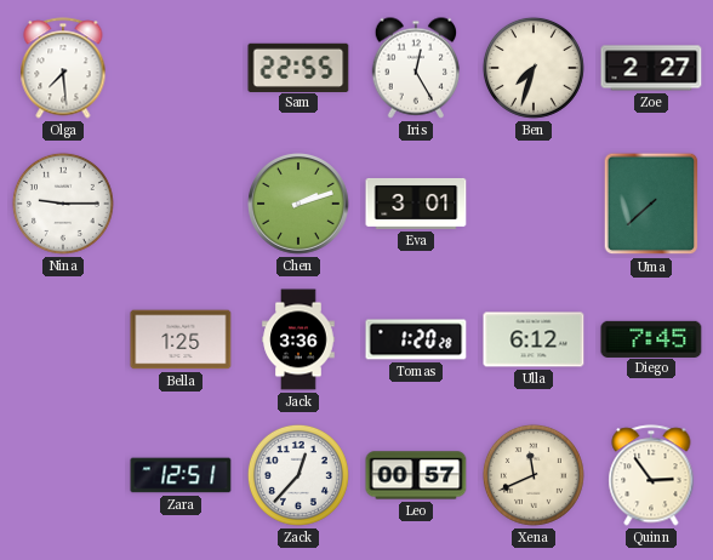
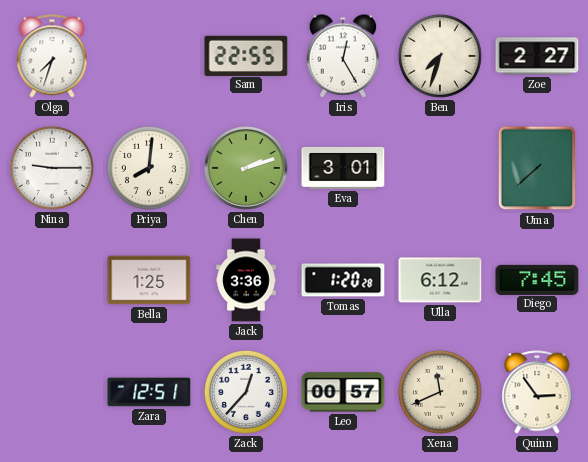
Olga: 7:29 -> 7:33
Priya: none -> 8:01
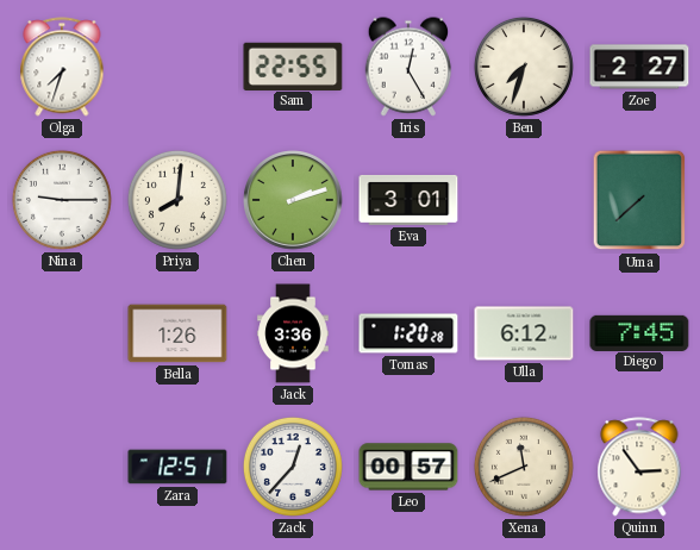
Bella: 1:25 -> 1:26
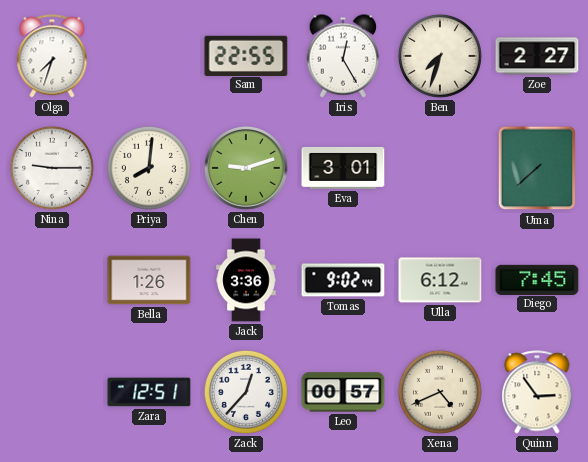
Chen: 2:12 -> 9:12
Tomas: 1:20 -> 9:02
Xena: 11:41 -> 4:41
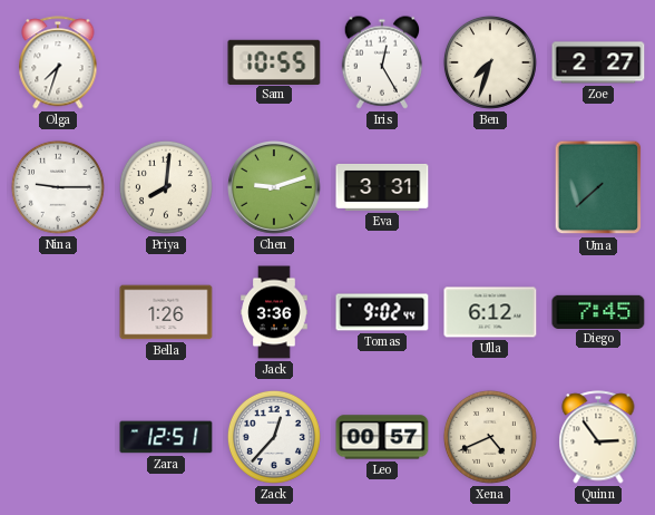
Sam: 22:55 -> 10:55
Eva: 3:01 -> 3:31
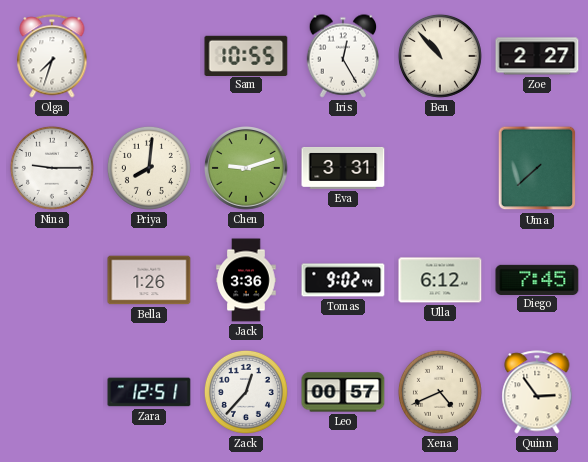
Ben: 7:33 -> 10:53
